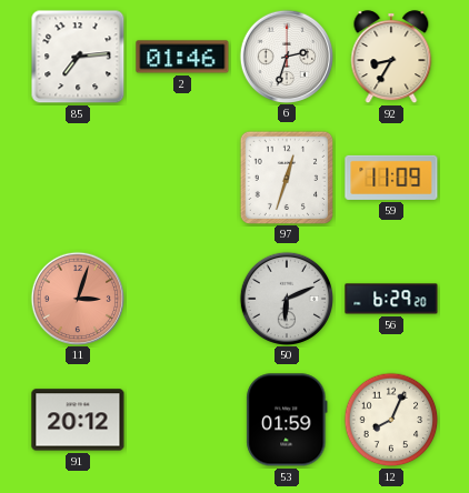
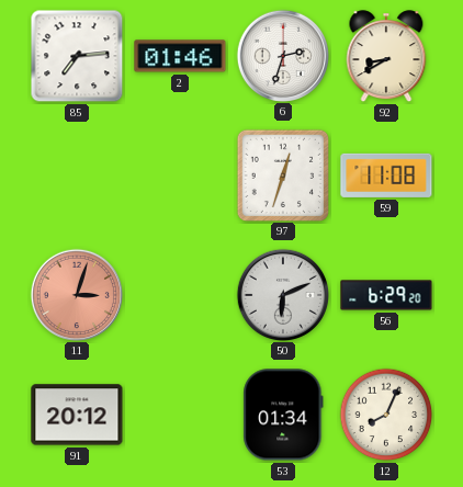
92: 8:35 -> 8:40
59: 11:09 -> 11:08
53: 01:59 -> 01:34
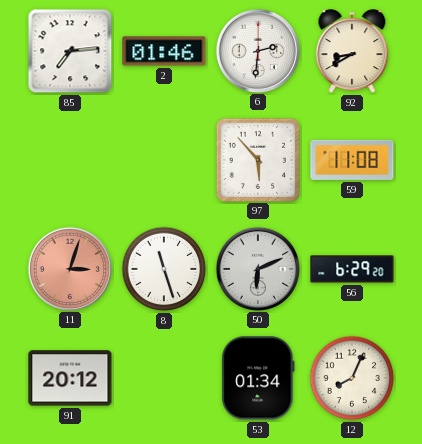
6: 2:33 -> 2:31
97: 12:33 -> 5:53
8: none -> 11:27
